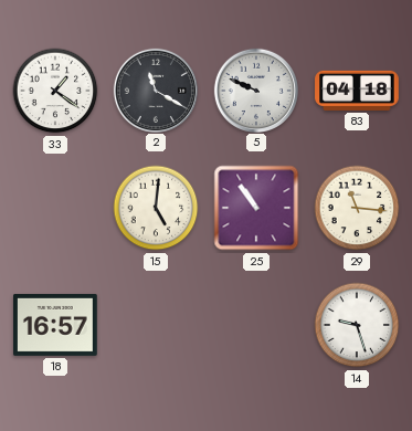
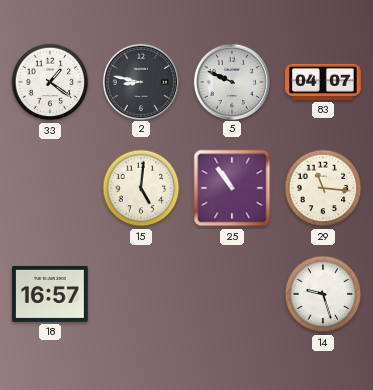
2: 11:20 -> 8:47
83: 04:18 -> 04:07
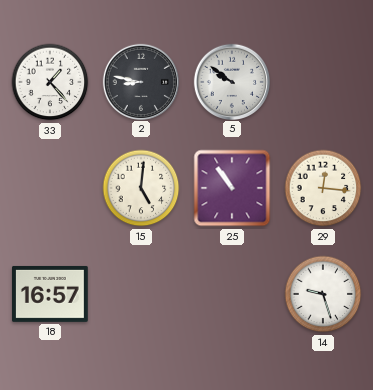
33: 1:21 -> 1:23
5: 9:49 -> 9:51
83: 04:07 -> none
29: 11:16 -> 12:16
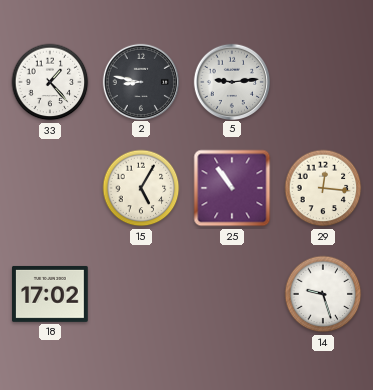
5: 9:51 -> 9:14
15: 5:01 -> 5:05
18: 16:57 -> 17:02
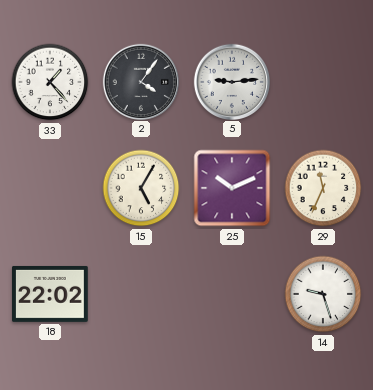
2: 8:47 -> 4:06
25: 10:54 -> 10:11
29: 12:16 -> 11:34
18: 17:02 -> 22:02
